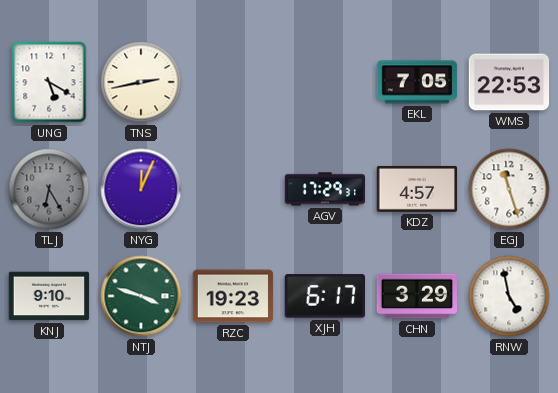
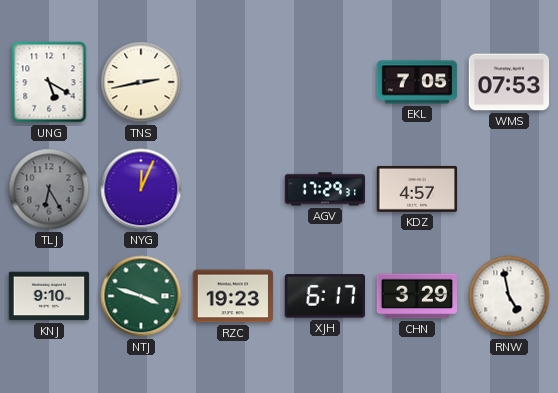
WMS: 22:53 -> 07:53
EGJ: 11:27 -> none
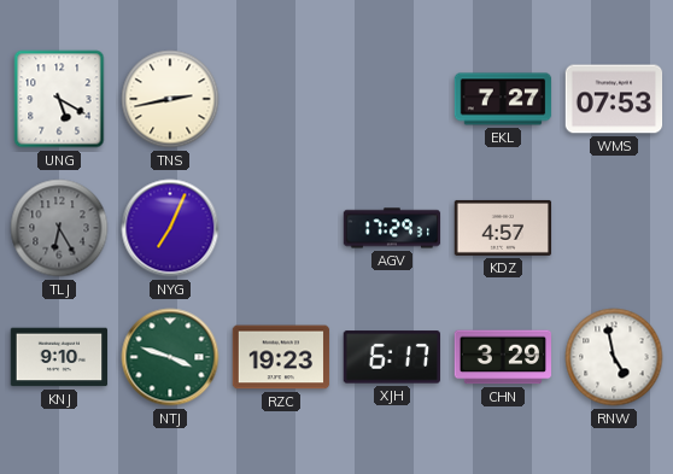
EKL: 7:05 -> 7:27
NYG: 12:04 -> 7:04
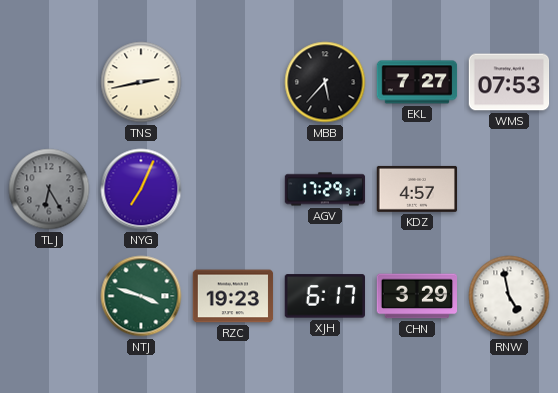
UNG: 5:20 -> none
MBB: none -> 5:37
KNJ: 9:10 -> none
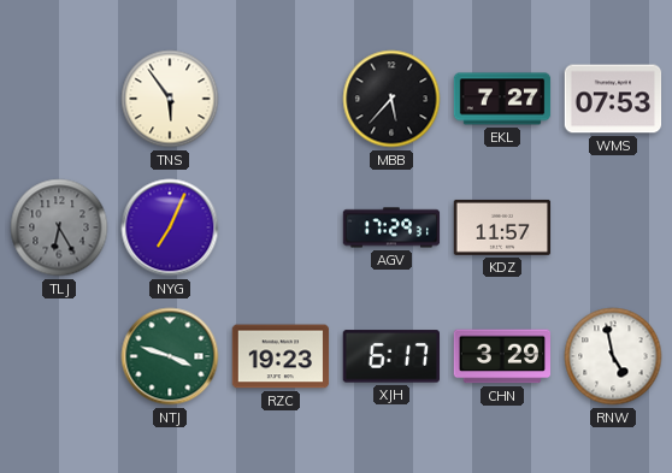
TNS: 2:43 -> 5:54
KDZ: 4:57 -> 11:57
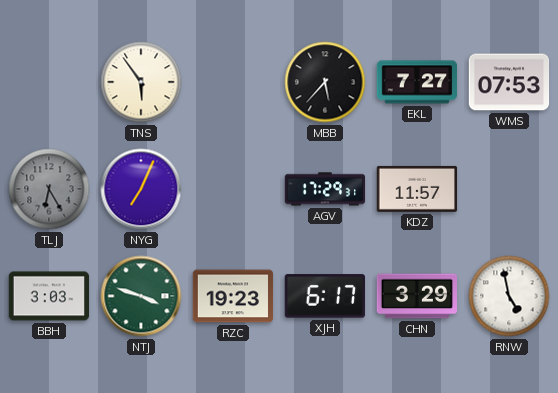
BBH: none -> 3:03
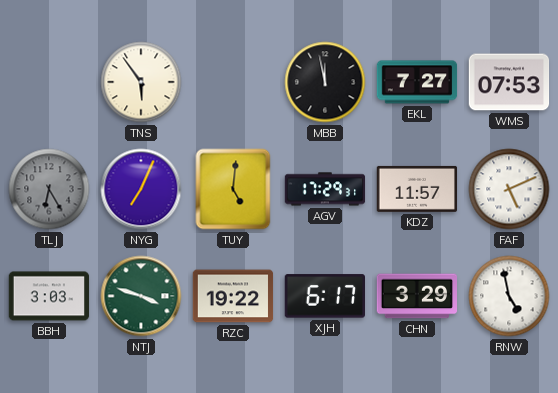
MBB: 5:37 -> 11:58
TUY: none -> 5:01
FAF: none -> 5:11
RZC: 19:23 -> 19:22
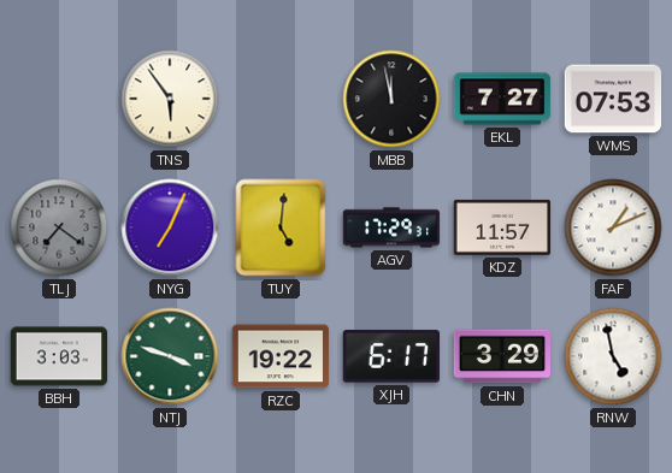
TLJ: 6:25 -> 7:21
FAF: 5:11 -> 1:11
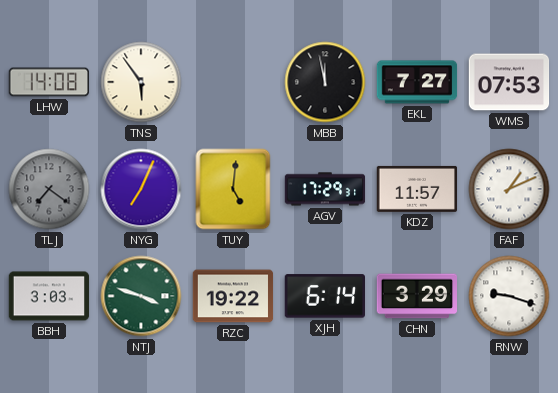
LHW: none -> 14:08
XJH: 6:17 -> 6:14
RNW: 4:58 -> 9:18
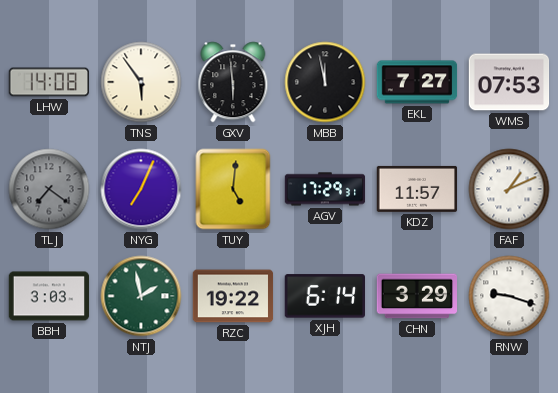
GXV: none -> 5:59
NTJ: 3:48 -> 1:58
